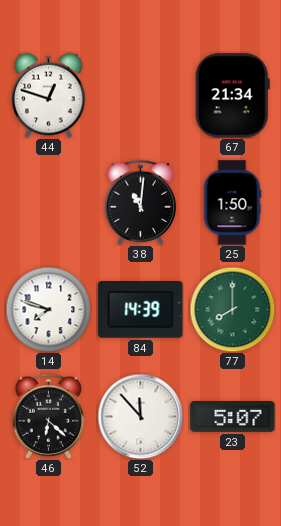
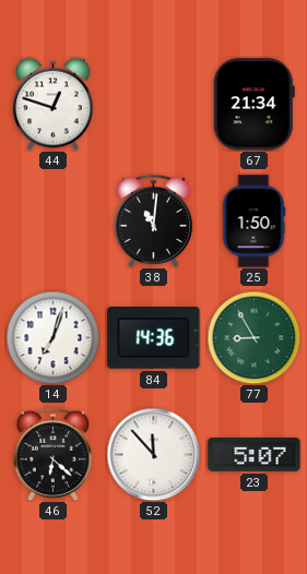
14: 7:48 -> 7:03
84: 14:39 -> 14:36
77: 8:00 -> 8:55
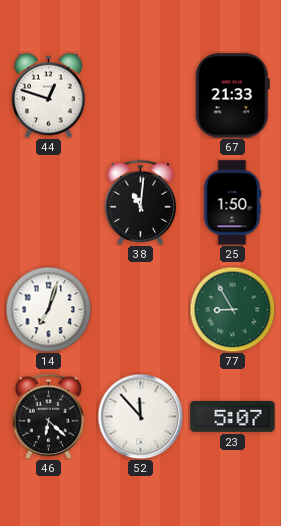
67: 21:34 -> 21:33
84: 14:36 -> none
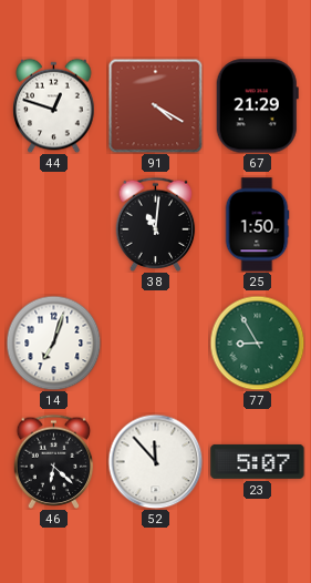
91: none -> 4:20
67: 21:33 -> 21:29
